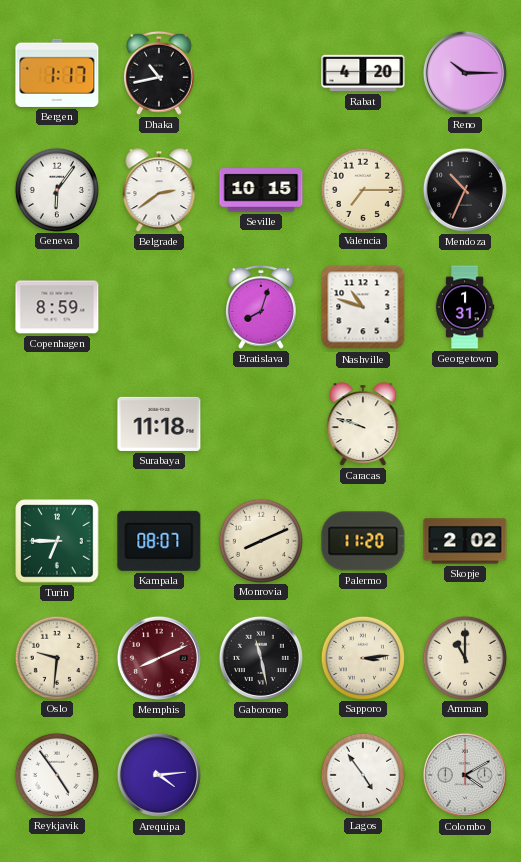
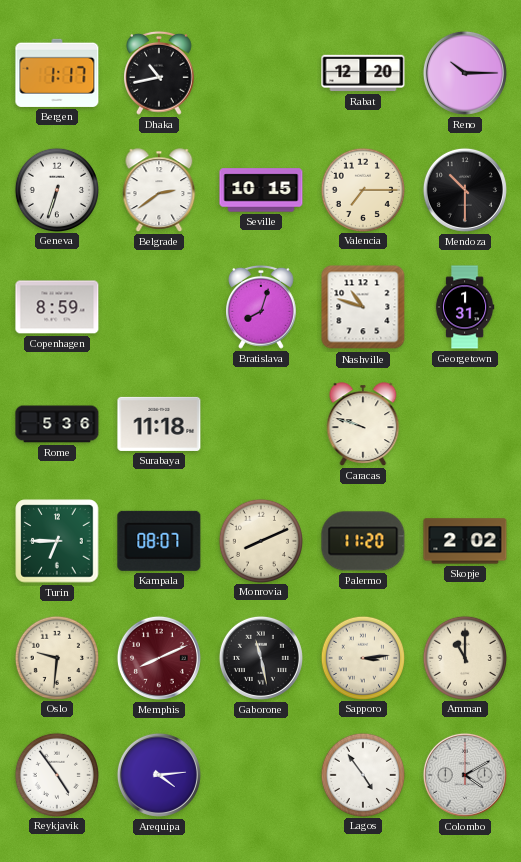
Rabat: 4:20 -> 12:20
Geneva: 6:06 -> 6:33
Mendoza: 10:34 -> 10:30
Rome: none -> 5:36
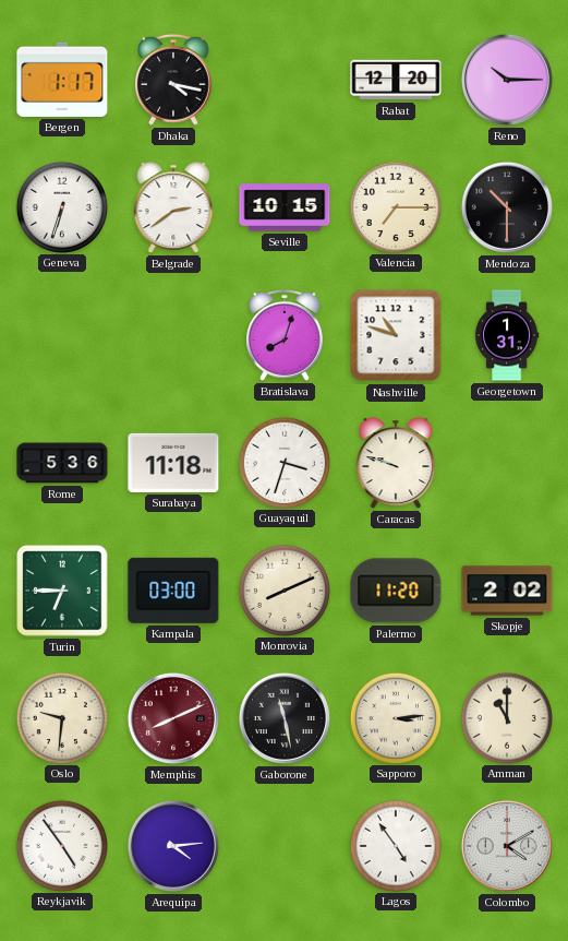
Dhaka: 10:43 -> 4:17
Copenhagen: 8:59 -> none
Guayaquil: none -> 3:33
Kampala: 08:07 -> 03:00
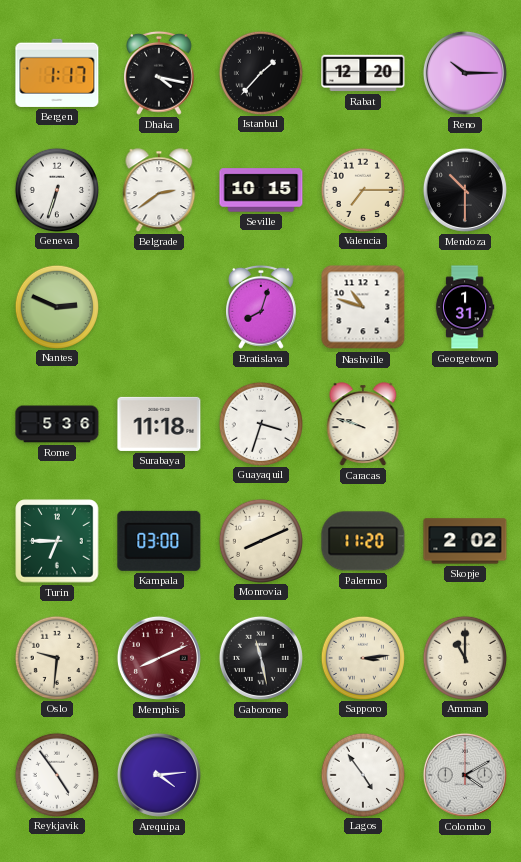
Istanbul: none -> 1:37
Nantes: none -> 2:49
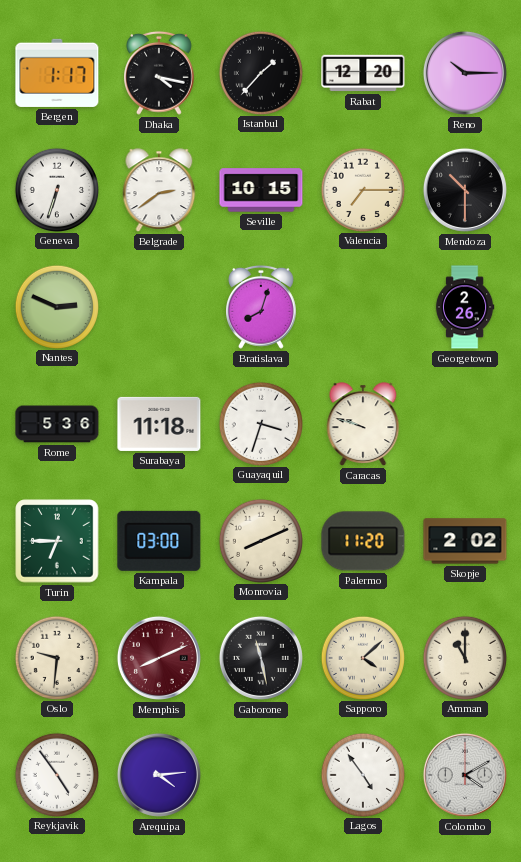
Nashville: 10:48 -> none
Georgetown: 1:31 -> 2:26
Sapporo: 3:14 -> 4:08
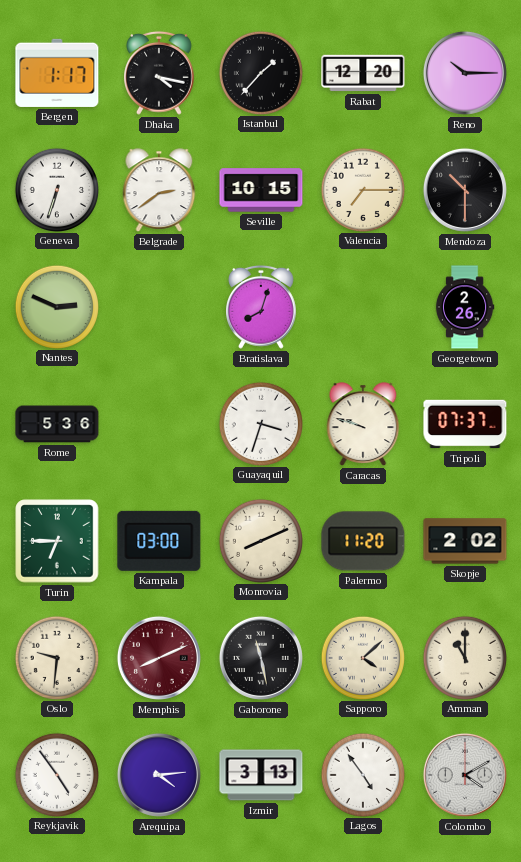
Surabaya: 11:18 -> none
Tripoli: none -> 07:37
Izmir: none -> 3:13
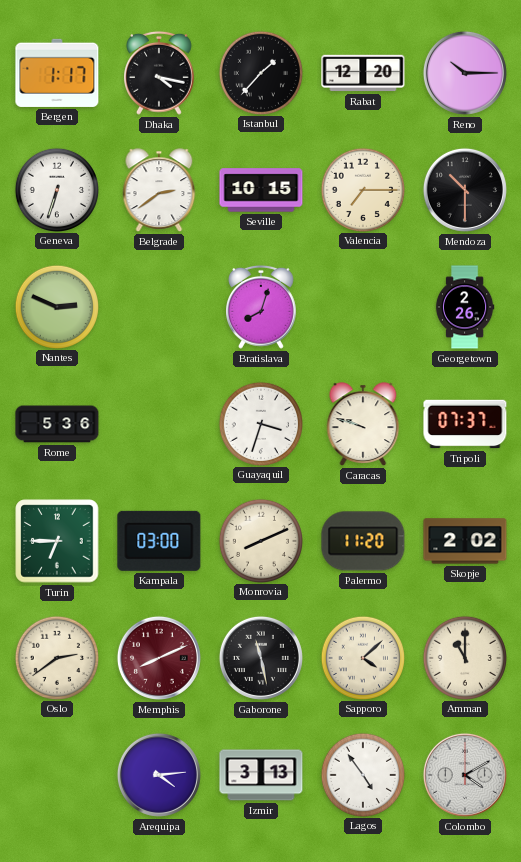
Oslo: 9:31 -> 2:39
Reykjavik: 4:54 -> none
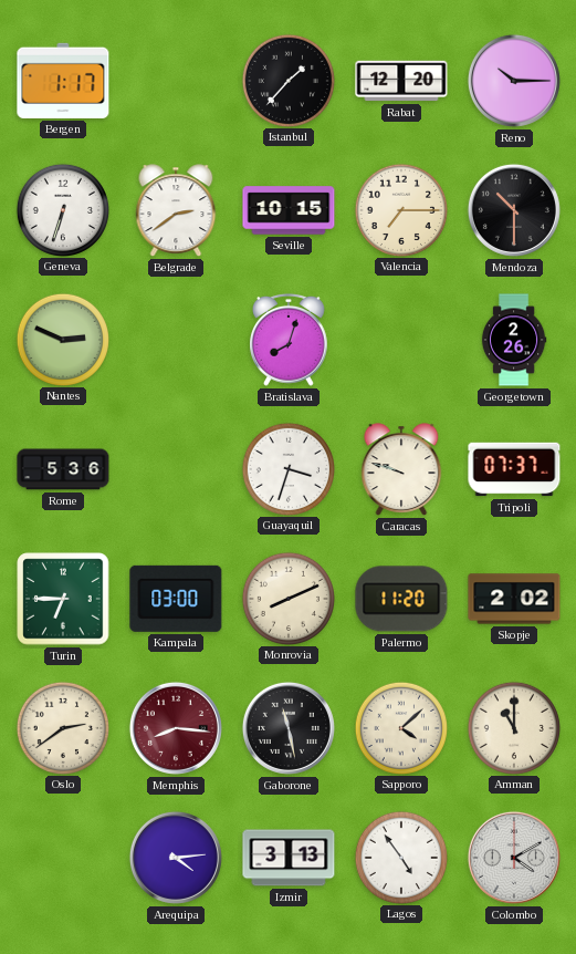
Dhaka: 4:17 -> none
Memphis: 8:11 -> 8:16
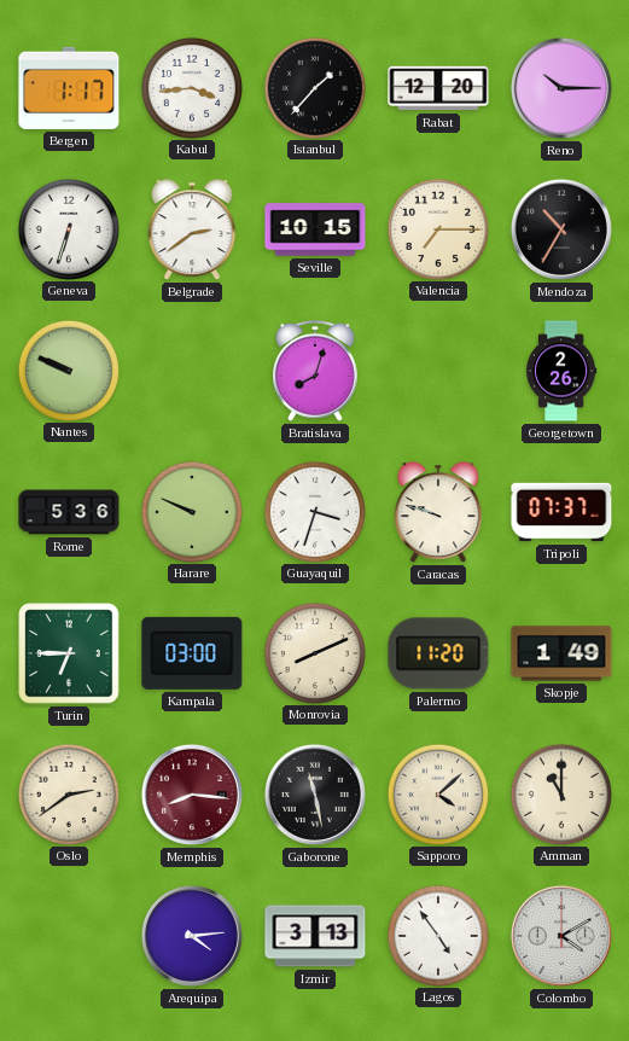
Kabul: none -> 3:44
Mendoza: 10:30 -> 10:35
Nantes: 2:49 -> 9:49
Harare: none -> 9:49
Skopje: 2:02 -> 1:49
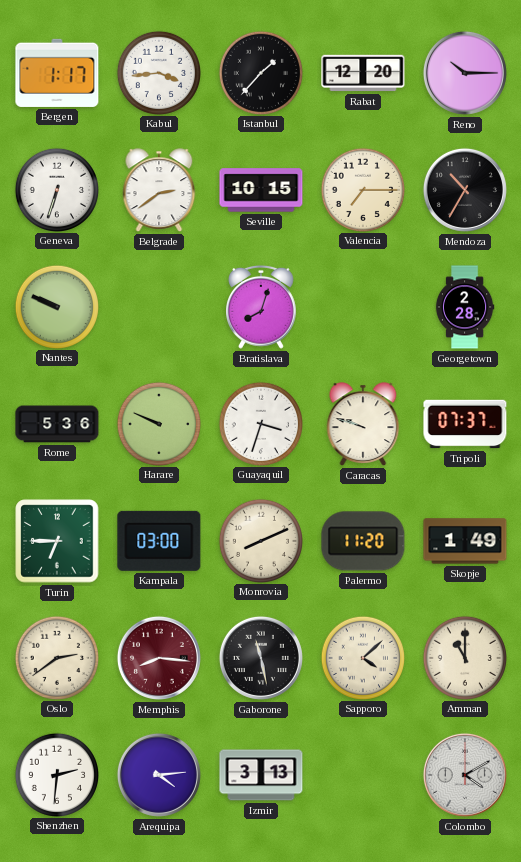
Georgetown: 2:26 -> 2:28
Shenzhen: none -> 2:31
Lagos: 4:54 -> none
